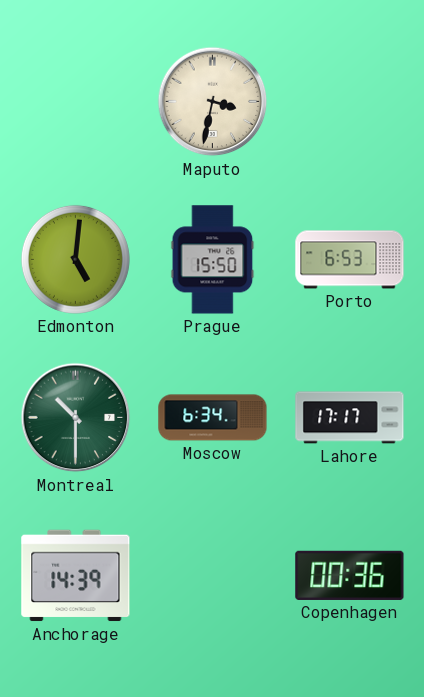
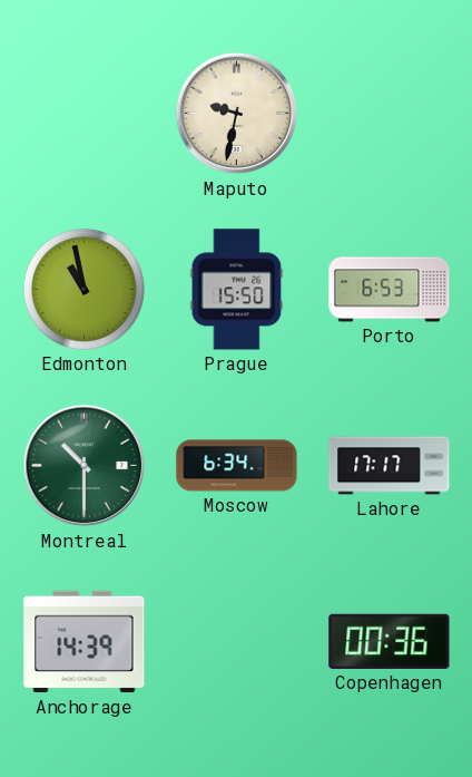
Maputo: 3:32 -> 9:32
Edmonton: 5:01 -> 10:58
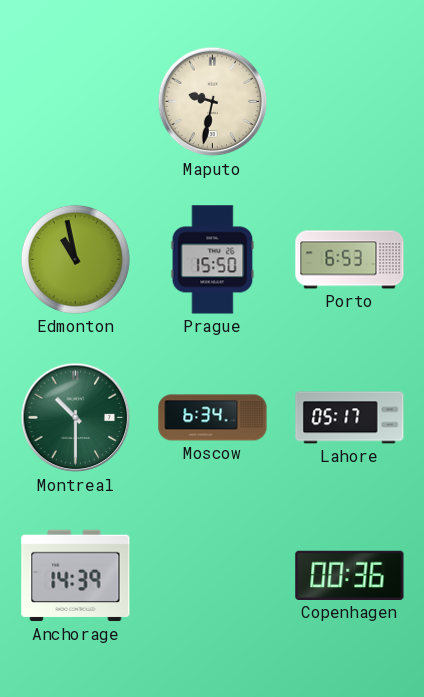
Lahore: 17:17 -> 05:17
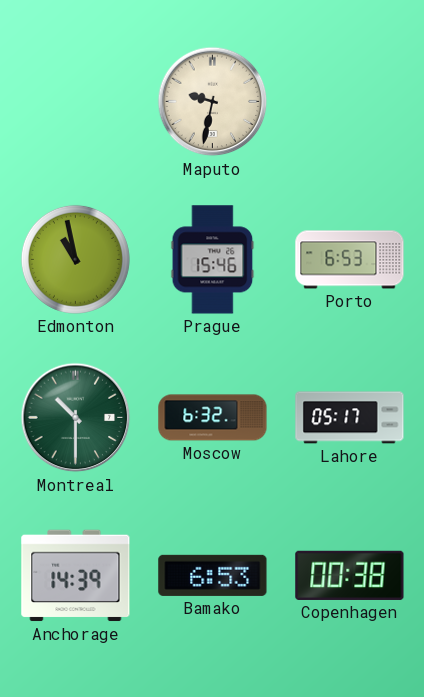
Prague: 15:50 -> 15:46
Moscow: 6:34 -> 6:32
Bamako: none -> 6:53
Copenhagen: 00:36 -> 00:38
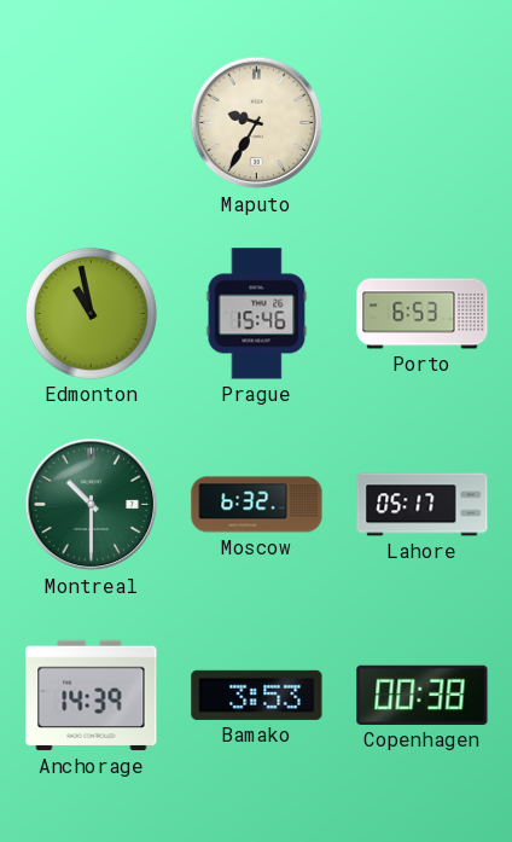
Maputo: 9:32 -> 9:35
Bamako: 6:53 -> 3:53
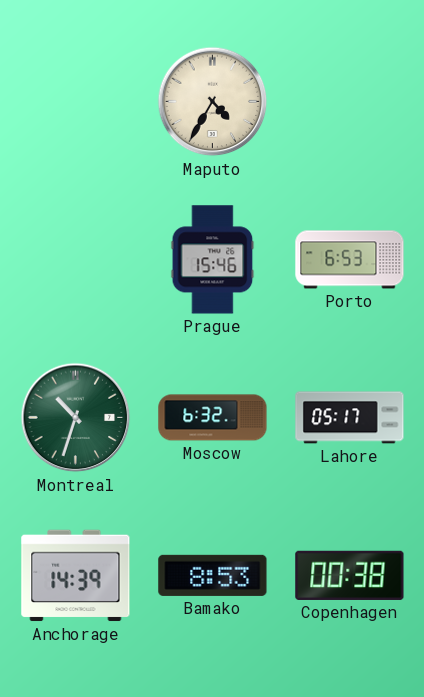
Maputo: 9:35 -> 4:35
Edmonton: 10:58 -> none
Montreal: 10:30 -> 10:33
Bamako: 3:53 -> 8:53
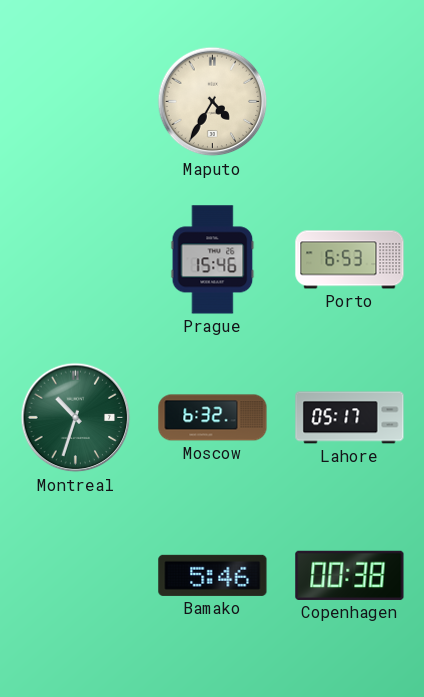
Anchorage: 14:39 -> none
Bamako: 8:53 -> 5:46
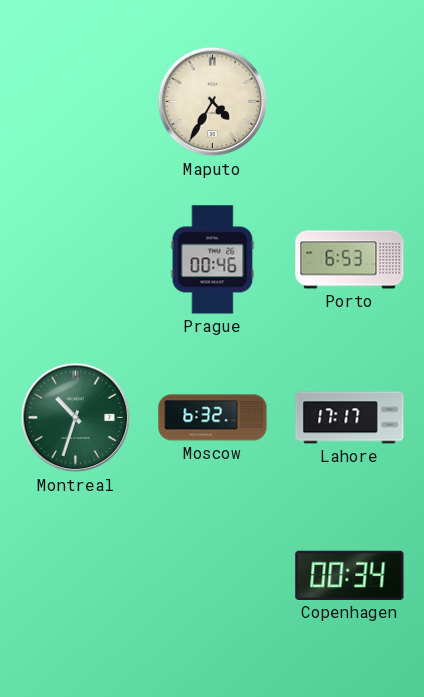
Prague: 15:46 -> 00:46
Lahore: 05:17 -> 17:17
Bamako: 5:46 -> none
Copenhagen: 00:38 -> 00:34
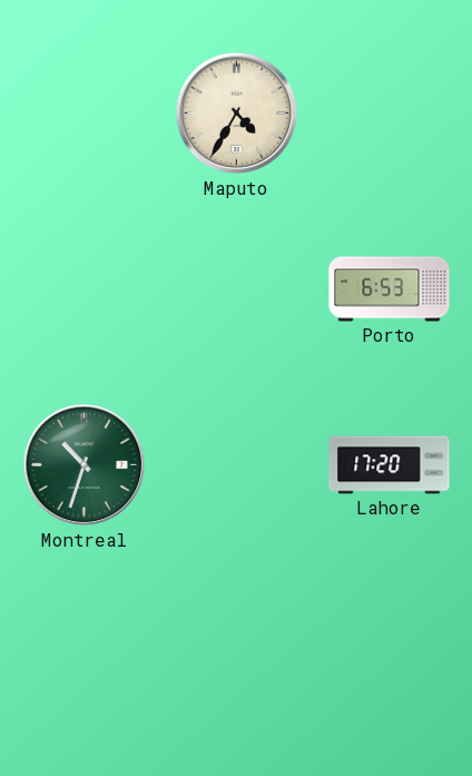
Prague: 00:46 -> none
Moscow: 6:32 -> none
Lahore: 17:17 -> 17:20
Copenhagen: 00:34 -> none
